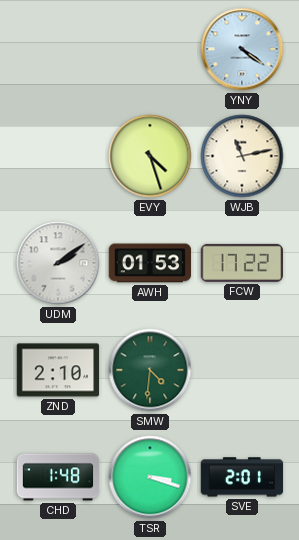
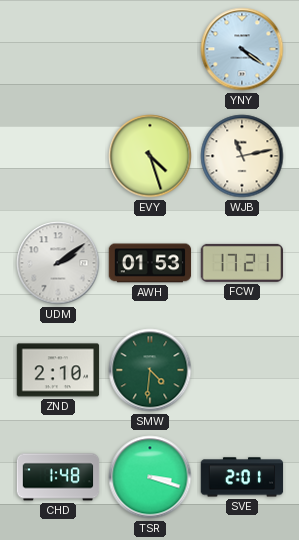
FCW: 17:22 -> 17:21
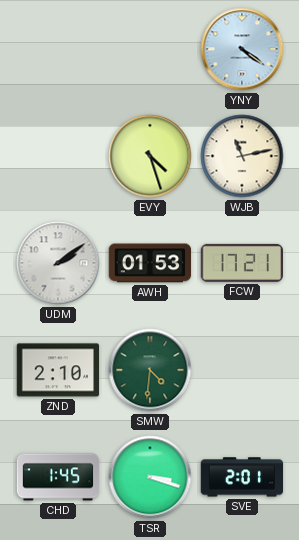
CHD: 1:48 -> 1:45
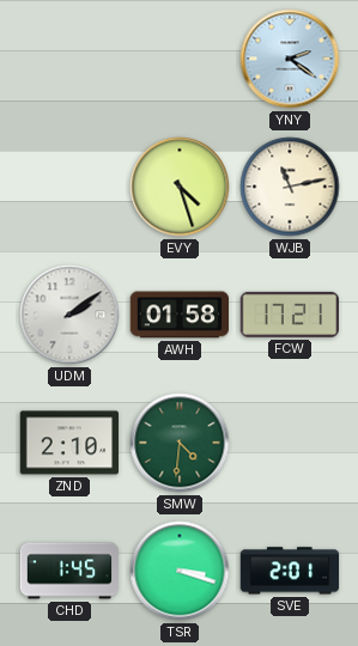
YNY: 4:21 -> 2:21
AWH: 01:53 -> 01:58
